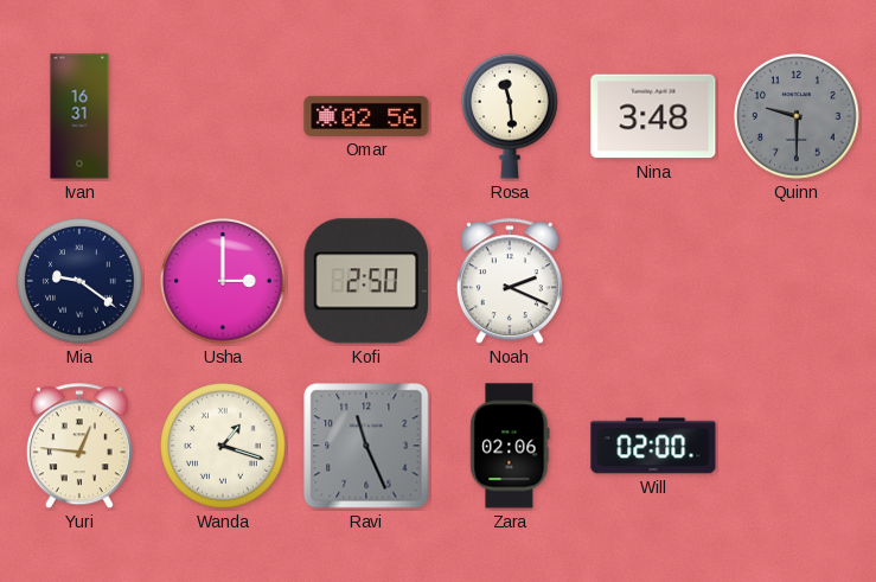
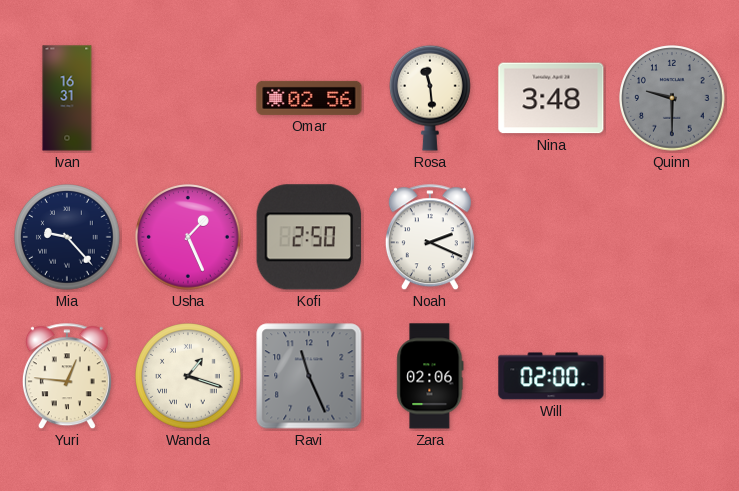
Mia: 9:21 -> 9:23
Usha: 3:00 -> 1:26
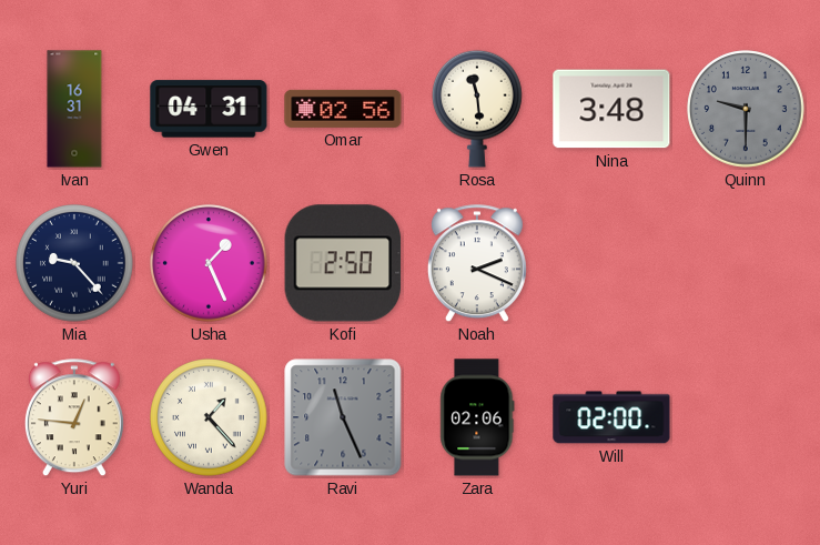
Gwen: none -> 04:31
Wanda: 1:18 -> 1:23
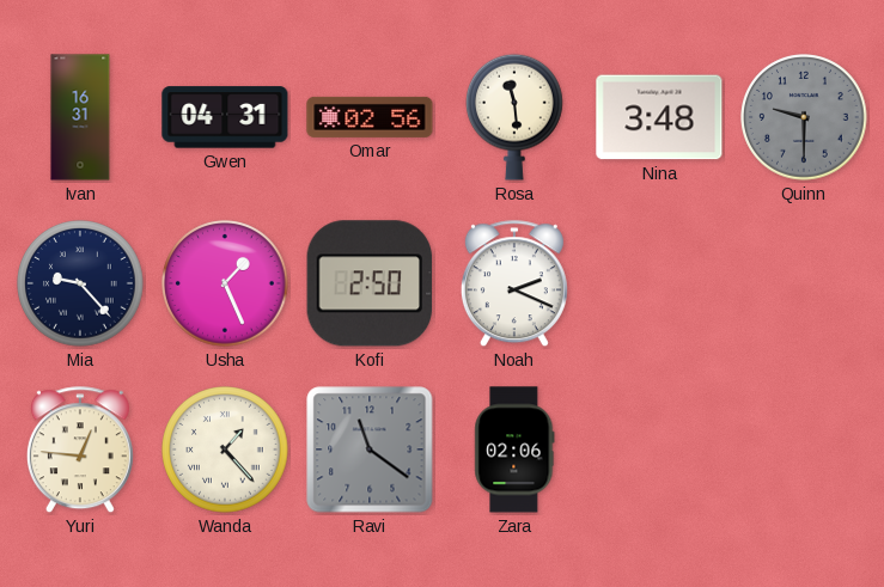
Ravi: 11:26 -> 11:21
Will: 02:00 -> none
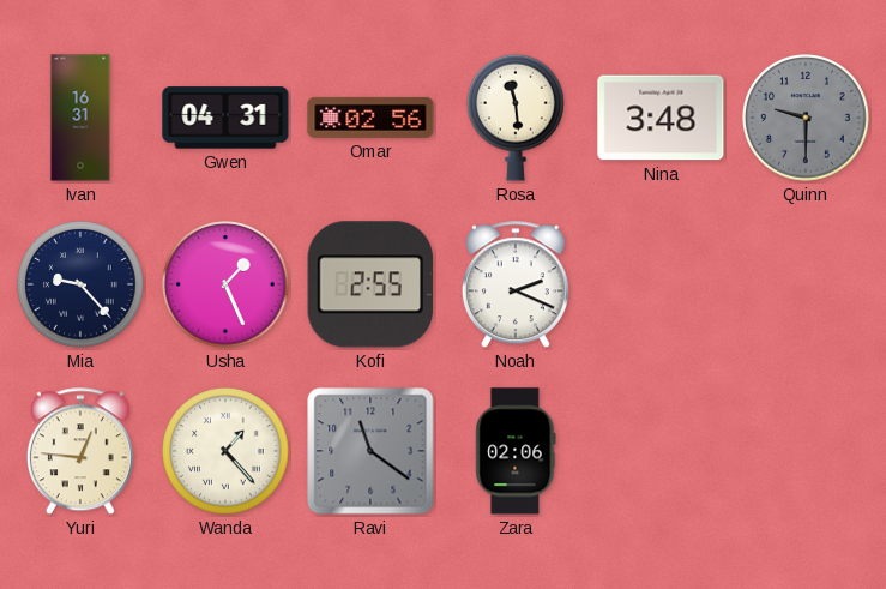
Kofi: 2:50 -> 2:55
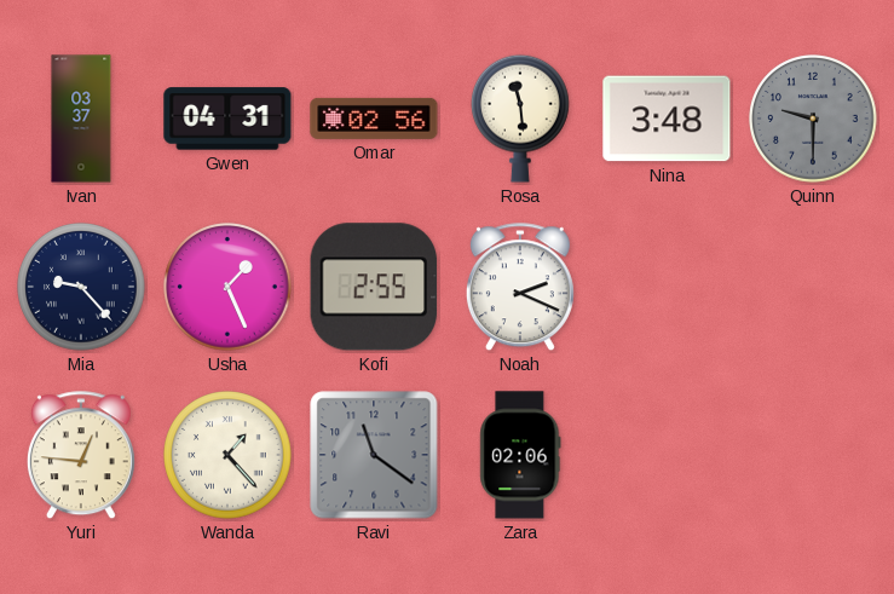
Ivan: 16:31 -> 03:37
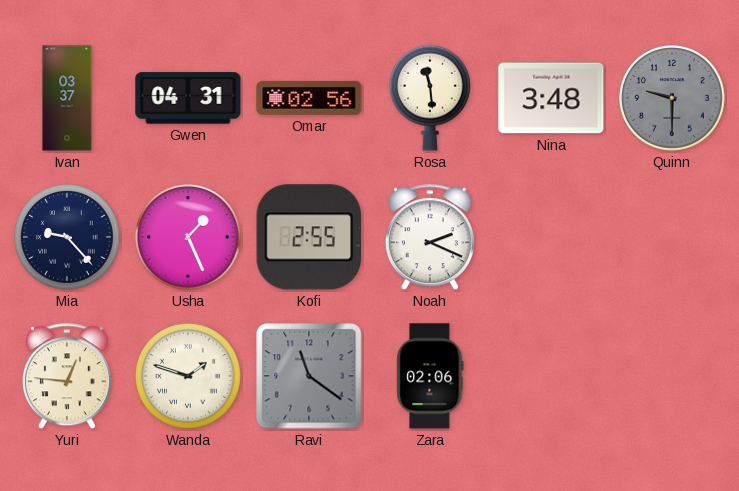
Wanda: 1:23 -> 1:48
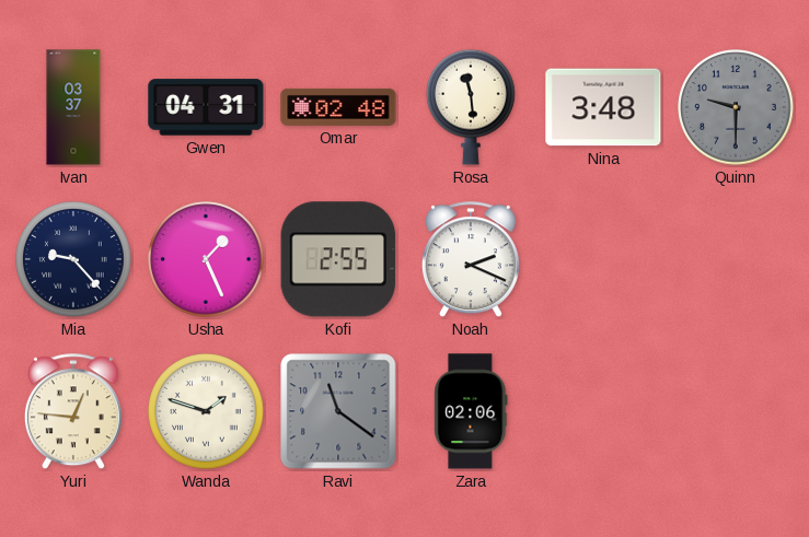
Omar: 02:56 -> 02:48
